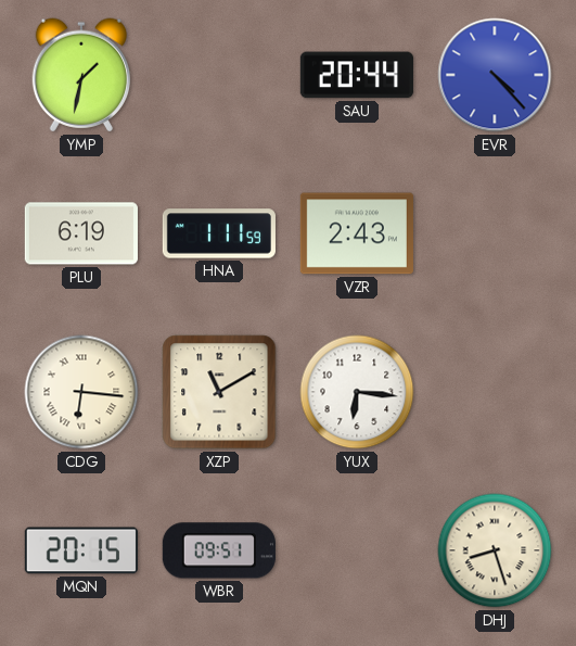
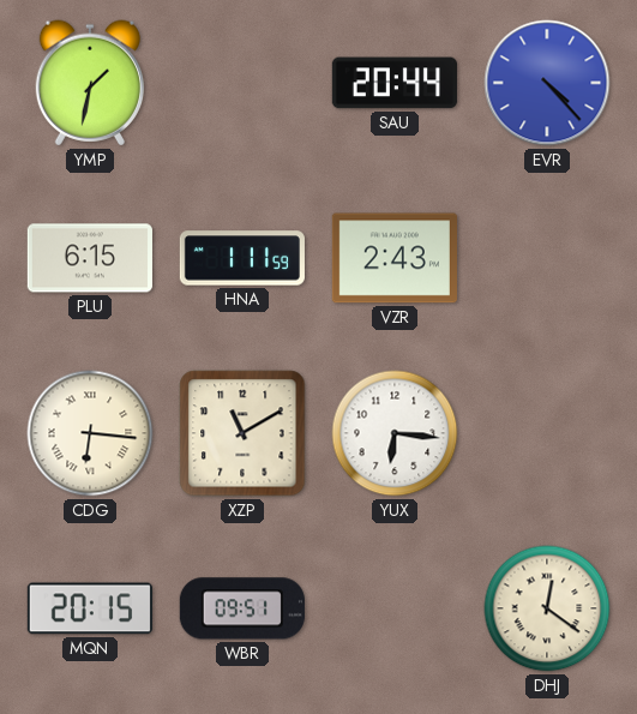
PLU: 6:19 -> 6:15
DHJ: 8:27 -> 12:21
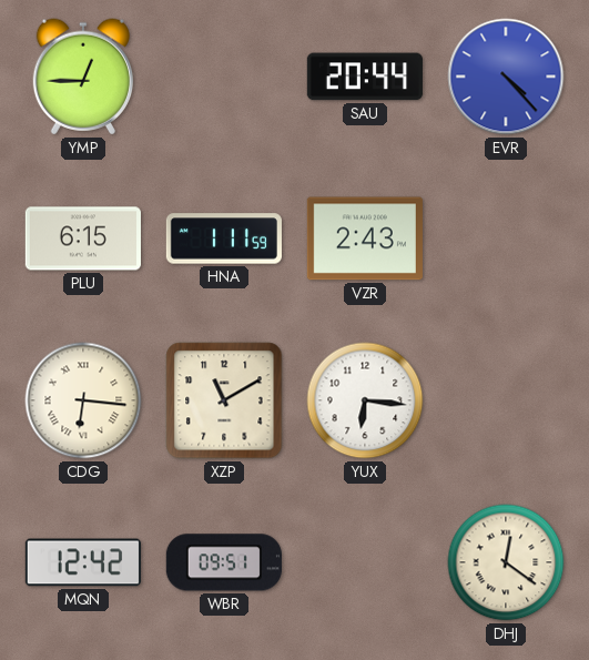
YMP: 1:32 -> 12:45
MQN: 20:15 -> 12:42
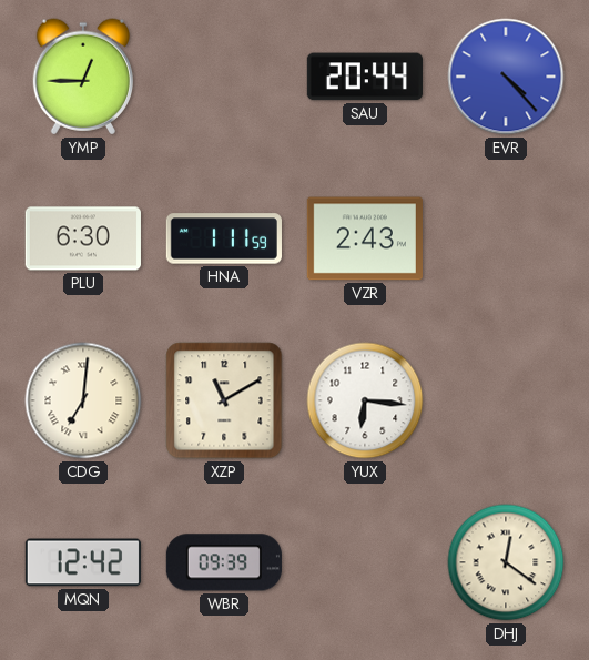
PLU: 6:15 -> 6:30
CDG: 6:16 -> 7:01
WBR: 09:51 -> 09:39
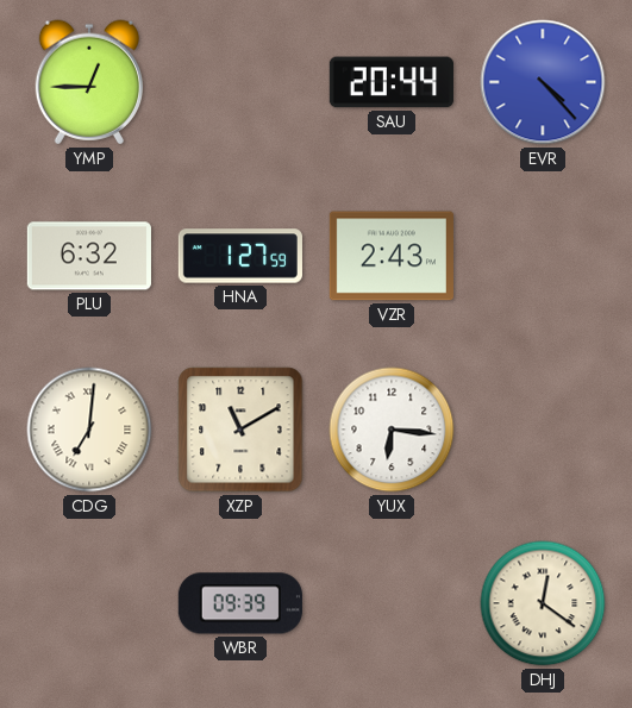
PLU: 6:30 -> 6:32
HNA: 1:11 -> 1:27
MQN: 12:42 -> none
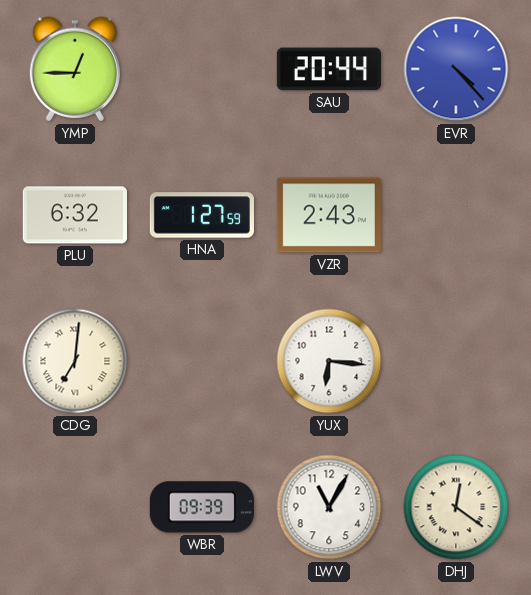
XZP: 11:10 -> none
LWV: none -> 11:05
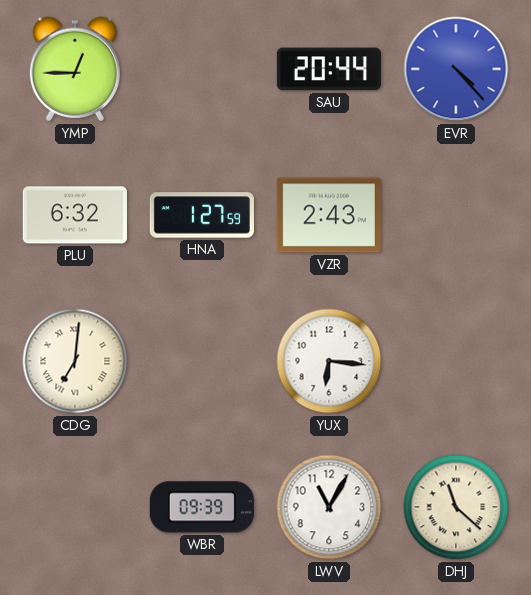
DHJ: 12:21 -> 11:22
